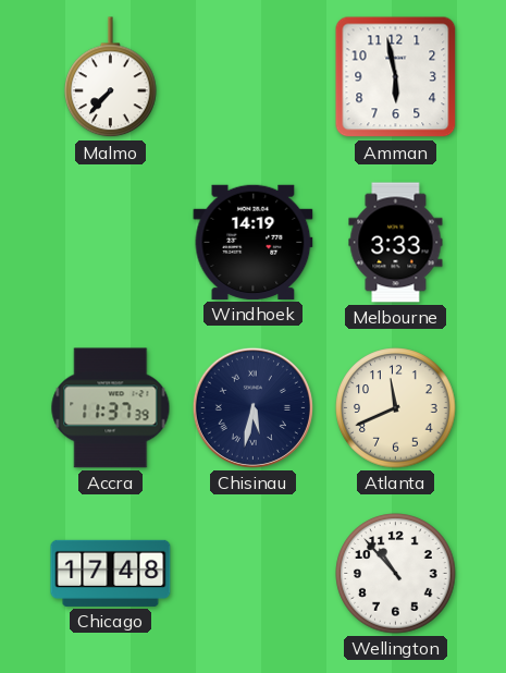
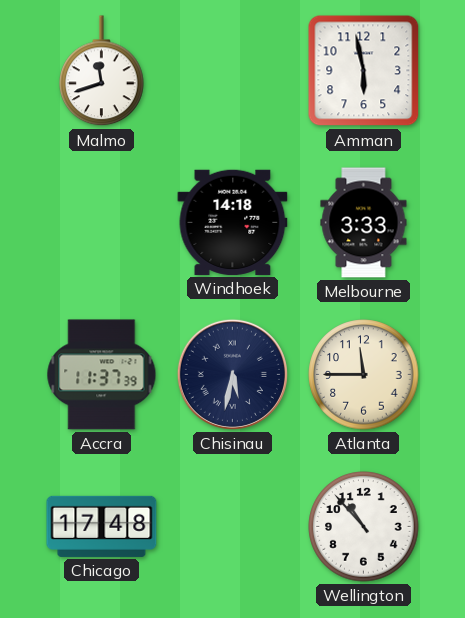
Malmo: 7:37 -> 11:42
Windhoek: 14:19 -> 14:18
Atlanta: 11:41 -> 11:45
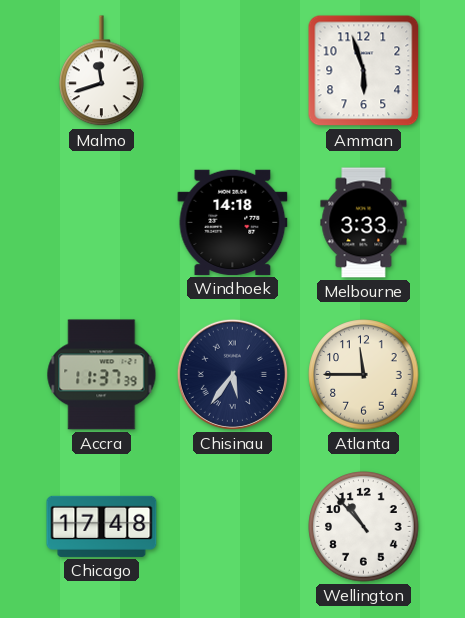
Amman: 5:58 -> 5:57
Chisinau: 5:32 -> 5:36
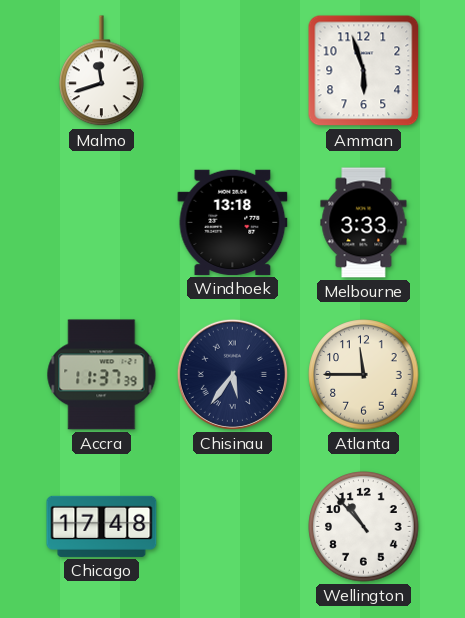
Windhoek: 14:18 -> 13:18
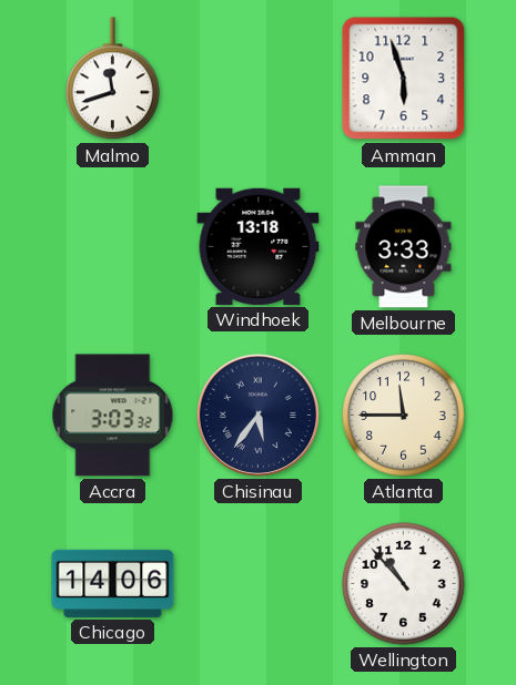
Accra: 11:37 -> 3:03
Chicago: 17:48 -> 14:06
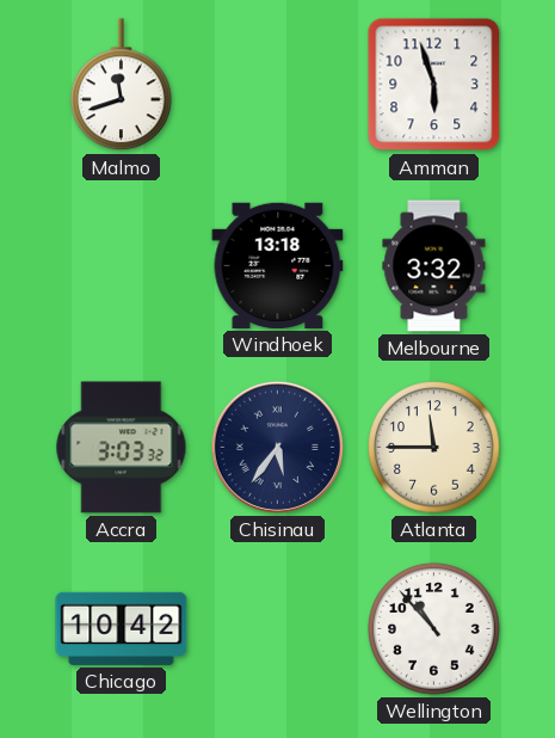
Melbourne: 3:33 -> 3:32
Chicago: 14:06 -> 10:42
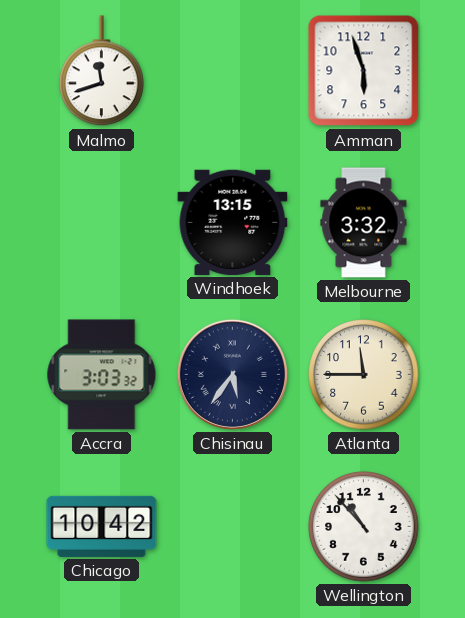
Windhoek: 13:18 -> 13:15
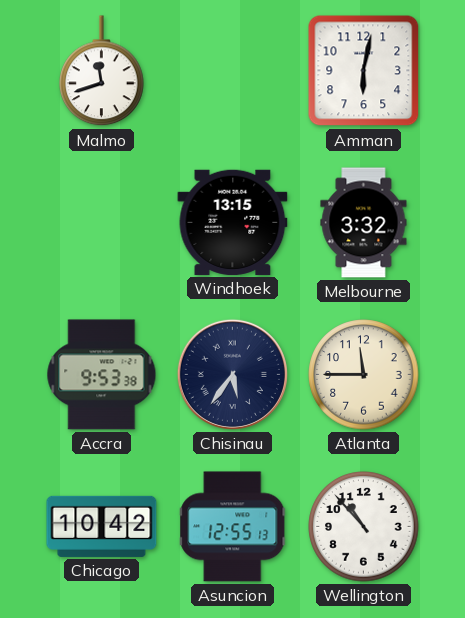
Amman: 5:57 -> 6:02
Accra: 3:03 -> 9:53
Asuncion: none -> 12:55
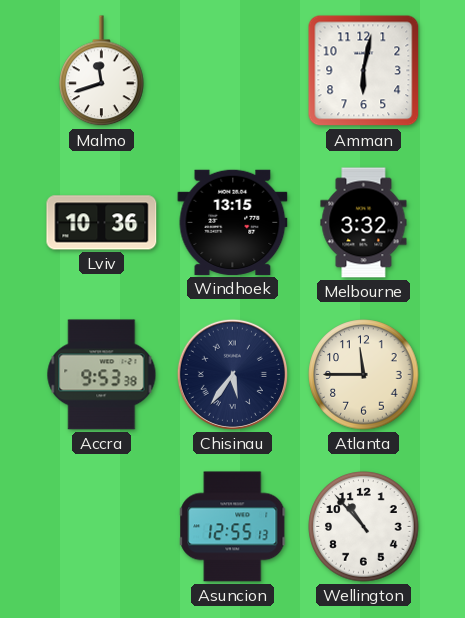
Lviv: none -> 10:36
Chicago: 10:42 -> none
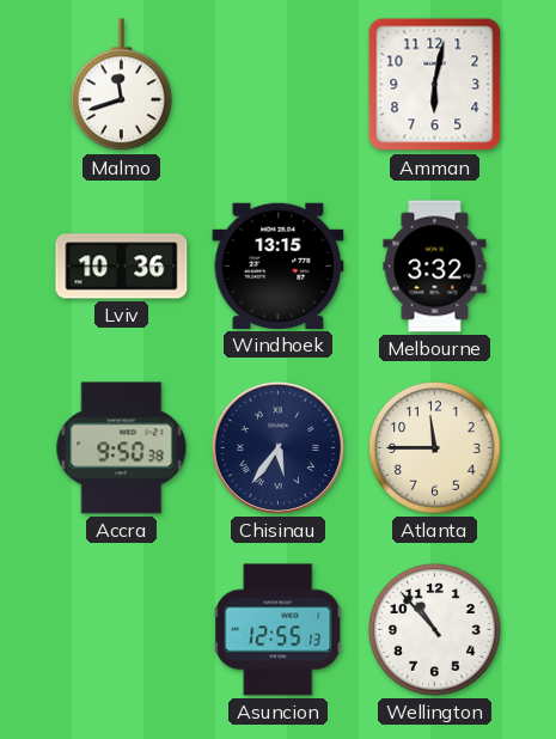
Accra: 9:53 -> 9:50
